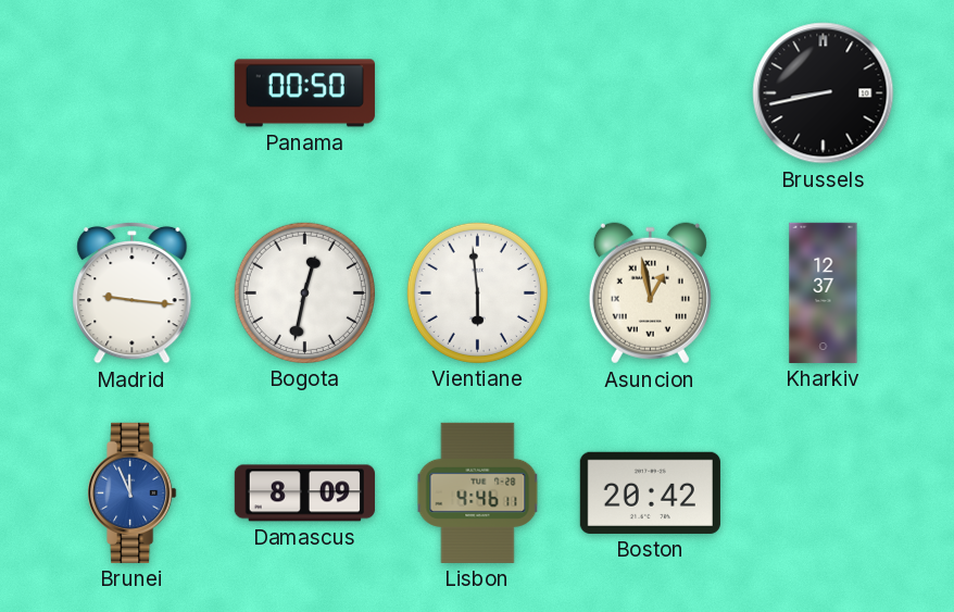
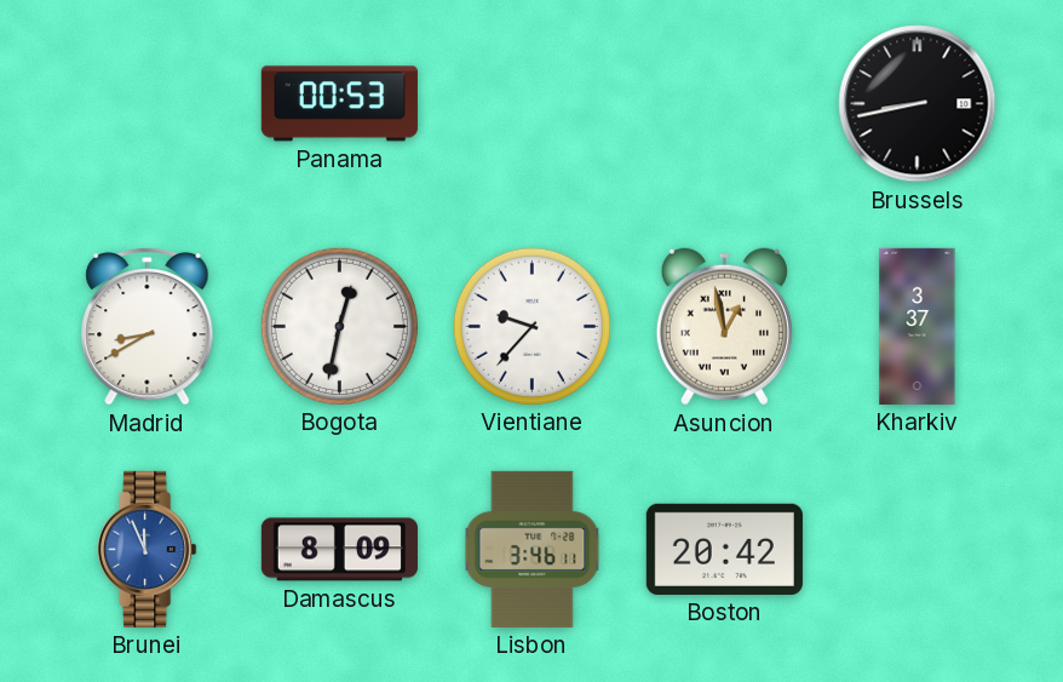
Panama: 00:50 -> 00:53
Madrid: 9:16 -> 8:40
Vientiane: 5:59 -> 9:37
Kharkiv: 12:37 -> 3:37
Lisbon: 4:46 -> 3:46
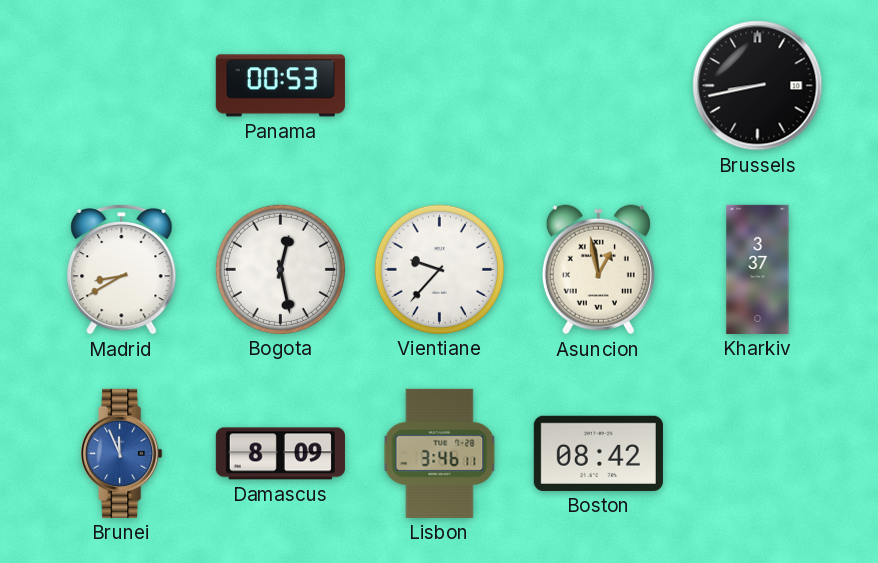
Bogota: 12:32 -> 12:28
Boston: 20:42 -> 08:42
